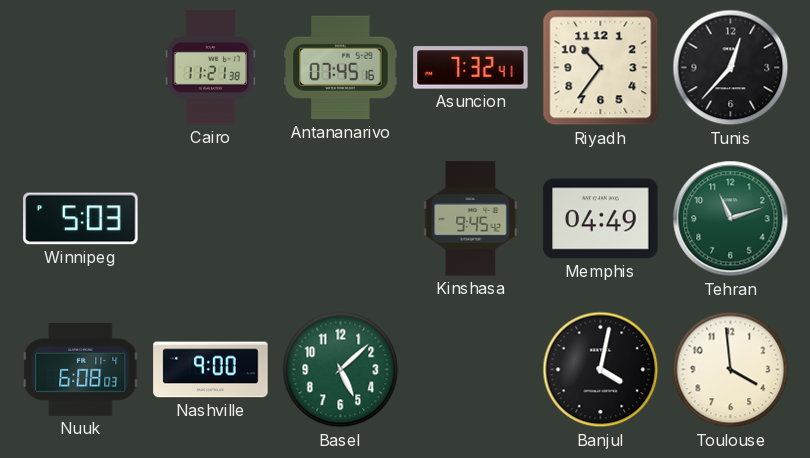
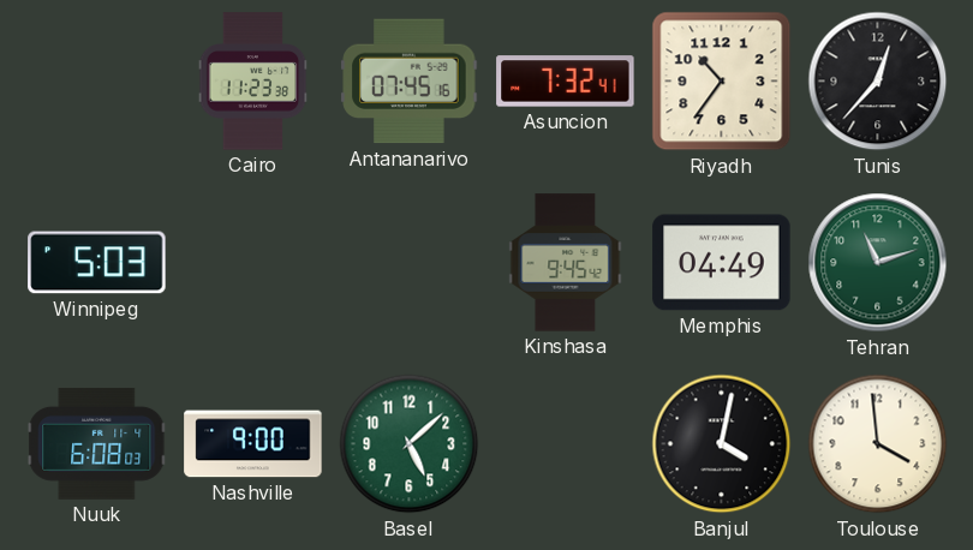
Cairo: 11:21 -> 11:23
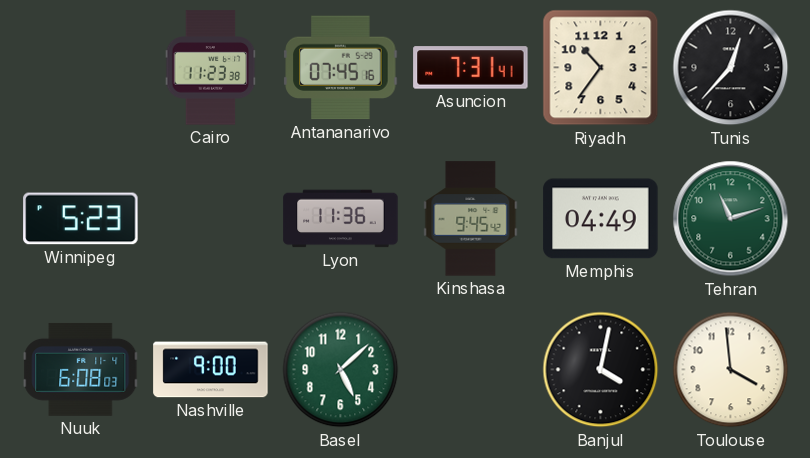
Asuncion: 7:32 -> 7:31
Winnipeg: 5:03 -> 5:23
Lyon: none -> 11:36
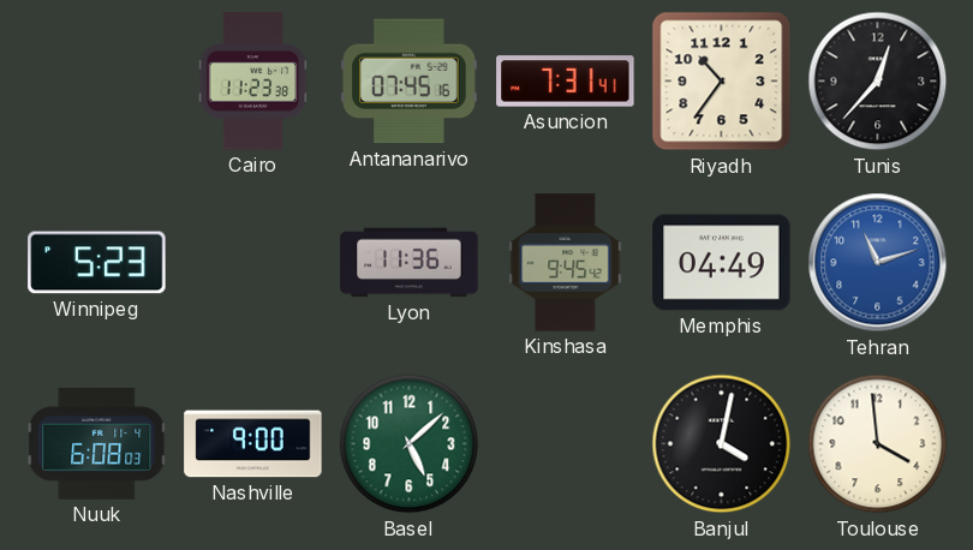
Tehran dial: green -> blue
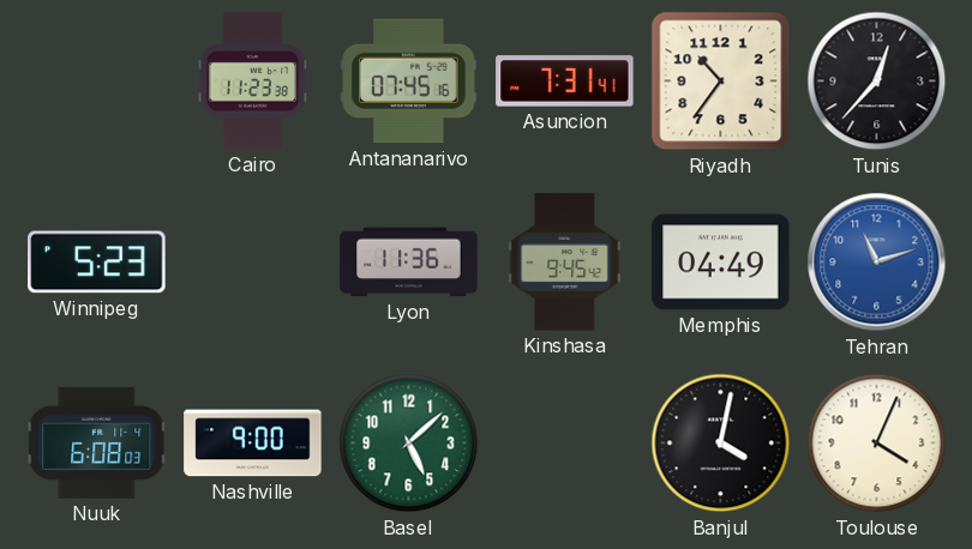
Toulouse: 3:59 -> 4:04
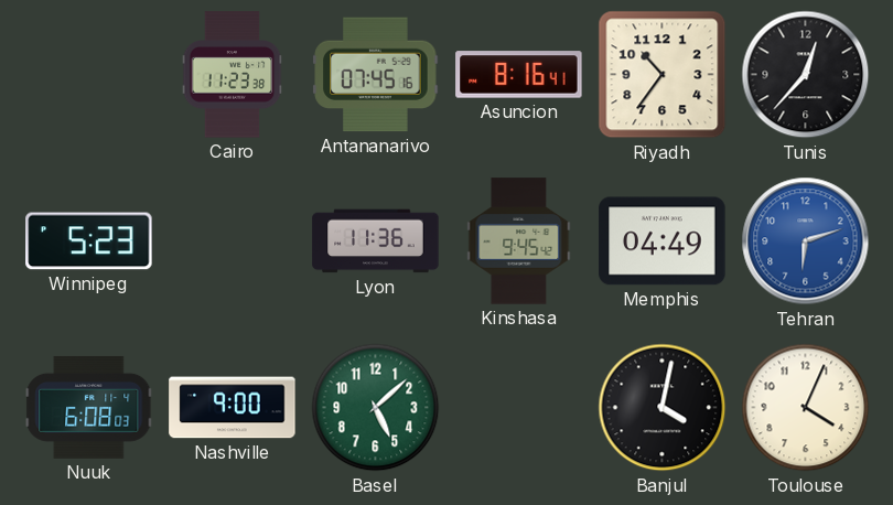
Asuncion: 7:31 -> 8:16
Tehran: 11:12 -> 6:12
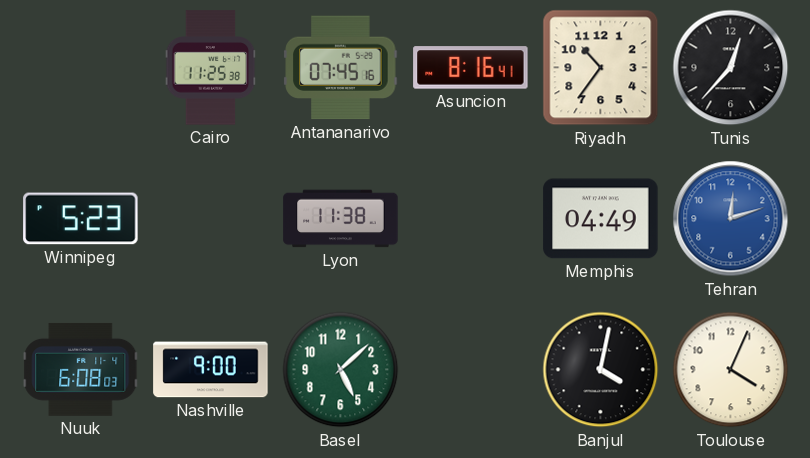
Cairo: 11:23 -> 11:25
Lyon: 11:36 -> 11:38
Kinshasa: 9:45 -> none
Tehran: 6:12 -> 12:12
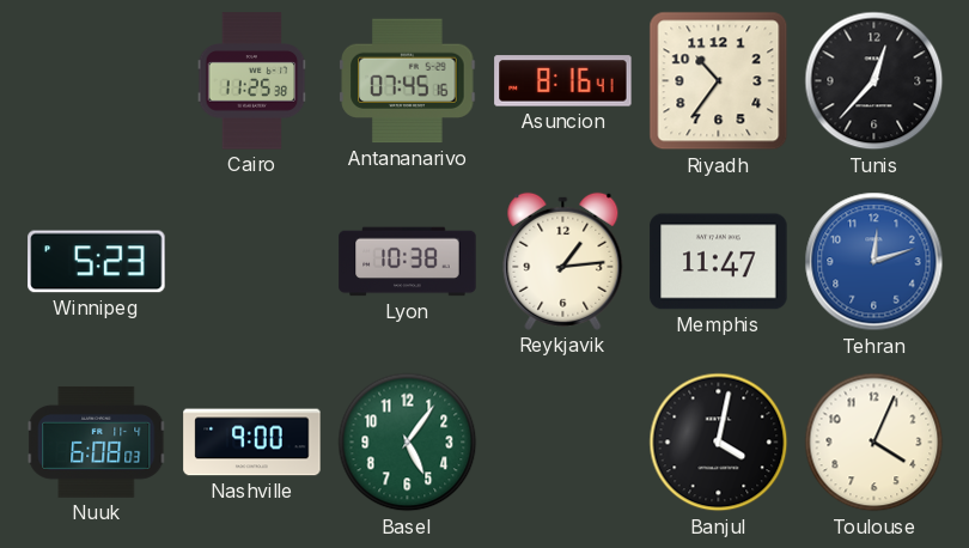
Lyon: 11:38 -> 10:38
Reykjavik: none -> 1:14
Memphis: 04:49 -> 11:47
Basel: 5:08 -> 5:06
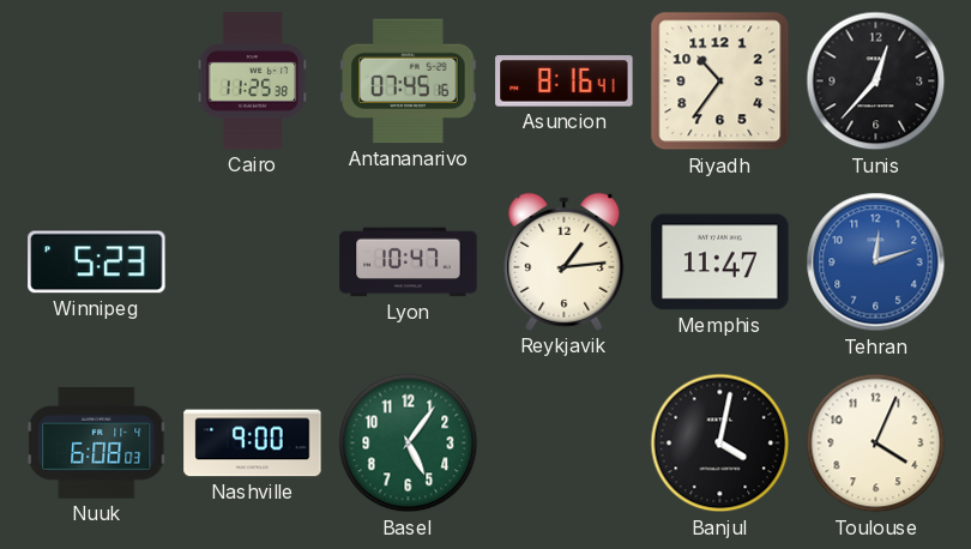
Lyon: 10:38 -> 10:47
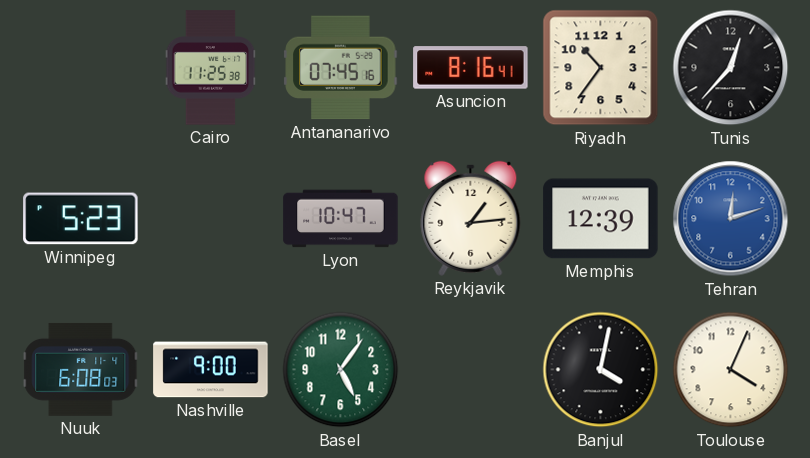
Memphis: 11:47 -> 12:39
